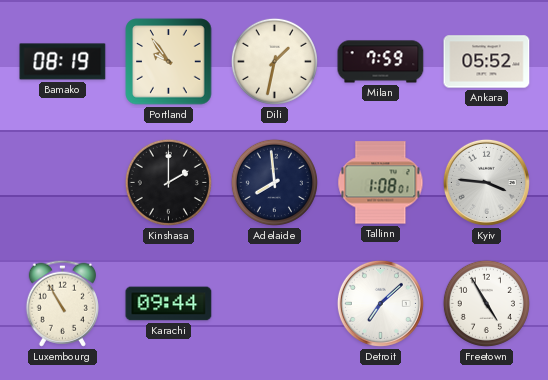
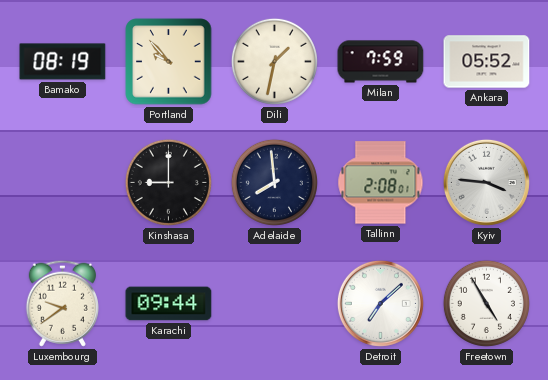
Portland: 9:54 -> 9:53
Kinshasa: 2:00 -> 9:00
Tallinn: 1:08 -> 2:08
Luxembourg: 10:55 -> 9:39
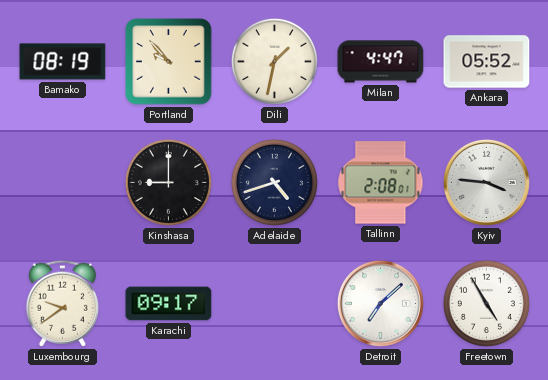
Milan: 7:59 -> 4:47
Adelaide: 7:59 -> 4:42
Karachi: 09:44 -> 09:17
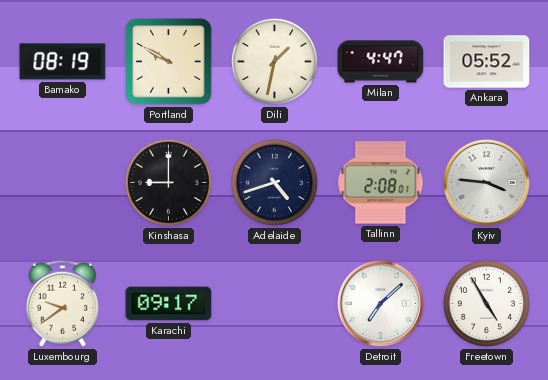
Portland: 9:53 -> 9:50
